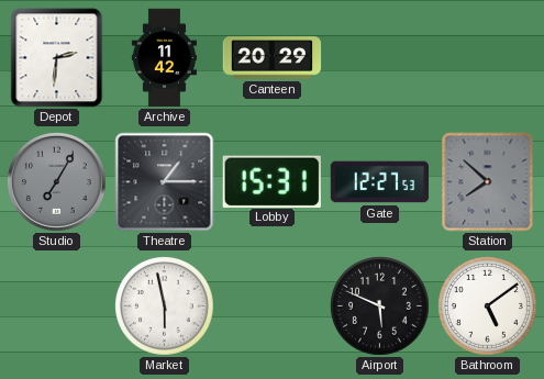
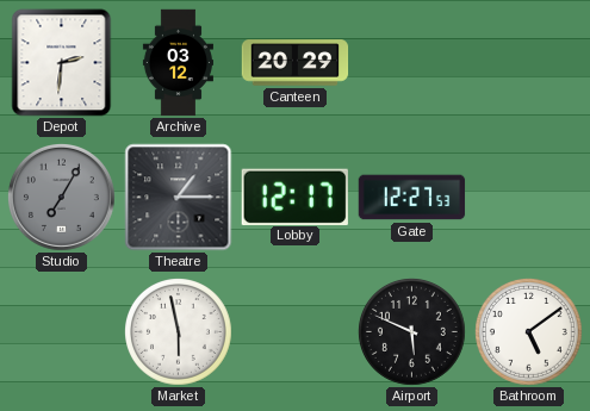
Archive: 11:42 -> 03:12
Lobby: 15:31 -> 12:17
Station: 7:52 -> none
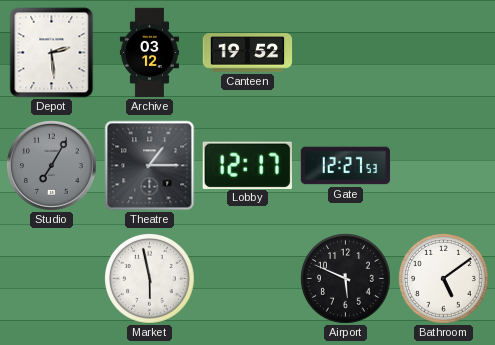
Depot: 2:31 -> 2:29
Canteen: 20:29 -> 19:52
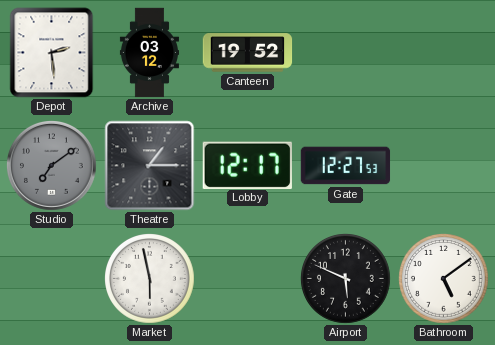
Studio: 7:05 -> 7:09
